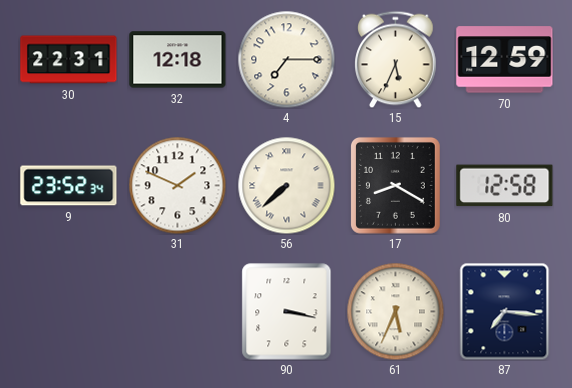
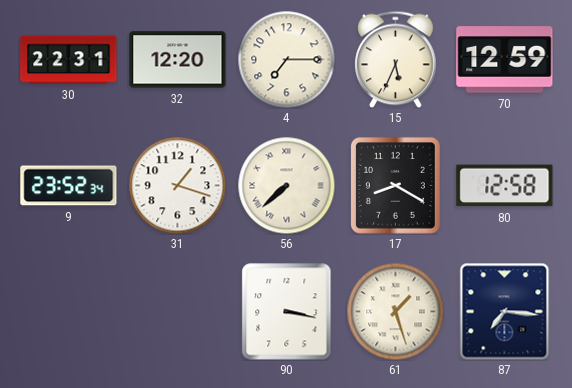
32: 12:18 -> 12:20
31: 1:49 -> 1:18
61: 5:34 -> 1:27
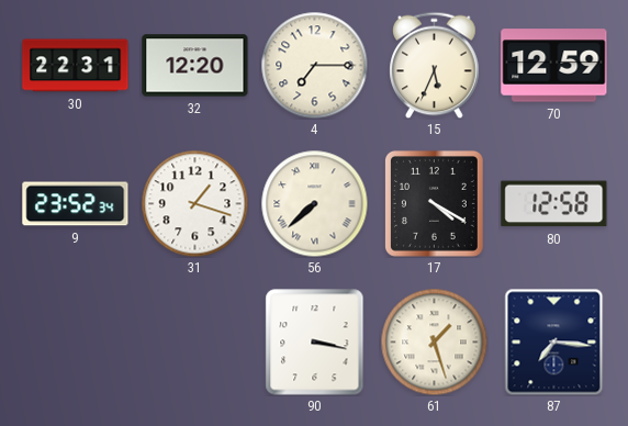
17: 8:20 -> 4:20
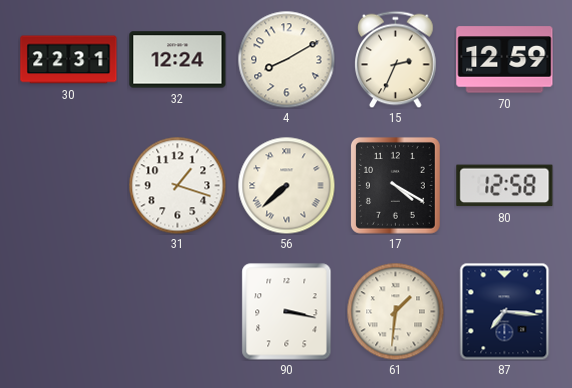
32: 12:20 -> 12:24
4: 7:15 -> 8:10
15: 5:34 -> 2:34
9: 23:52 -> none
61: 1:27 -> 1:31
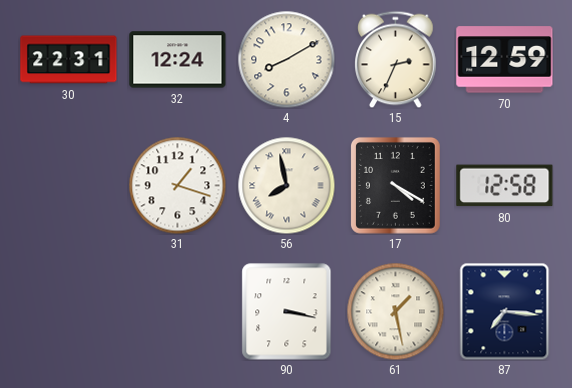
56: 7:38 -> 7:58
61: 1:31 -> 1:28
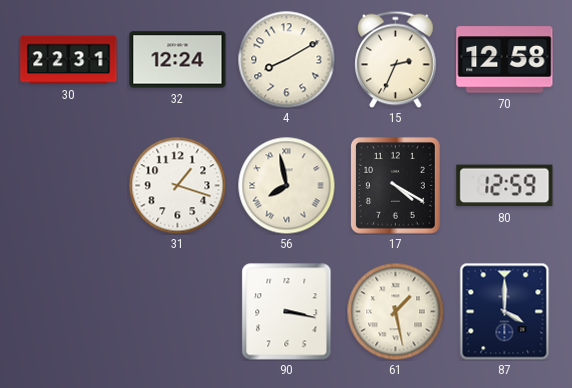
70: 12:59 -> 12:58
80: 12:58 -> 12:59
87: 7:16 -> 4:00
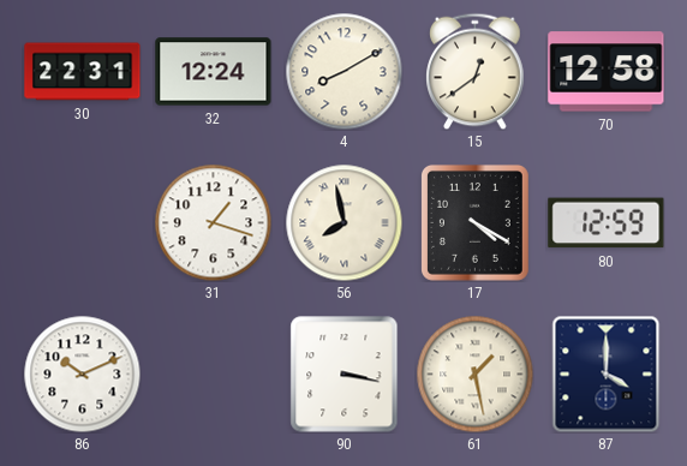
15: 2:34 -> 12:39
86: none -> 10:11
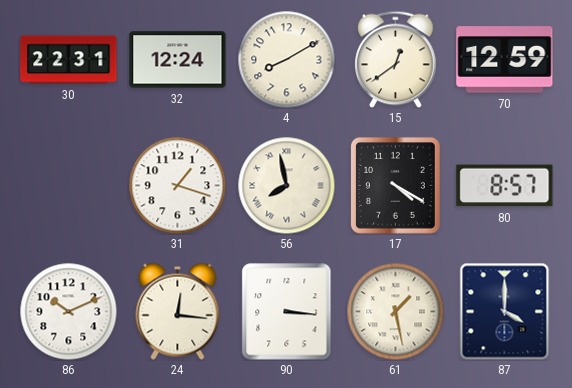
70: 12:58 -> 12:59
80: 12:59 -> 8:57
24: none -> 12:16
90: 3:17 -> 3:16
